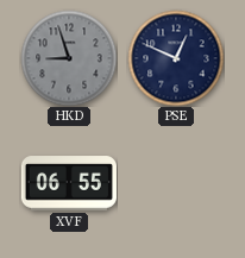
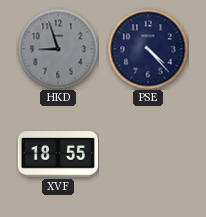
PSE: 12:49 -> 4:23
XVF: 06:55 -> 18:55
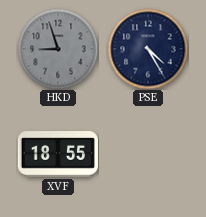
PSE: 4:23 -> 4:25
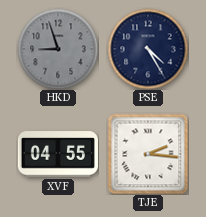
XVF: 18:55 -> 04:55
TJE: none -> 2:16
